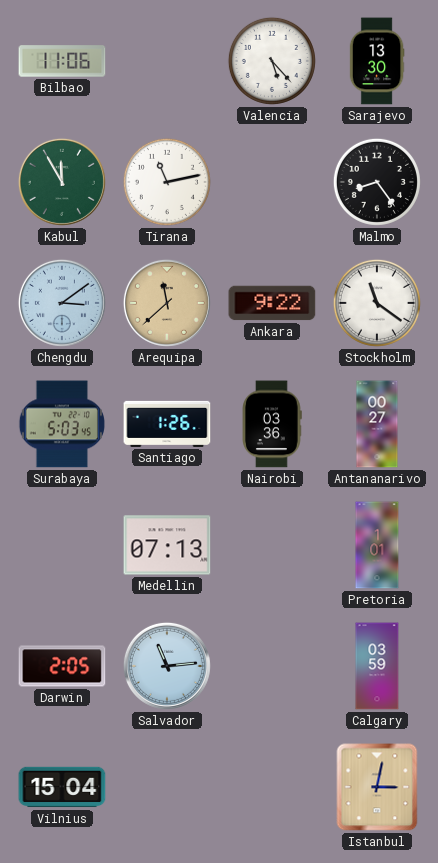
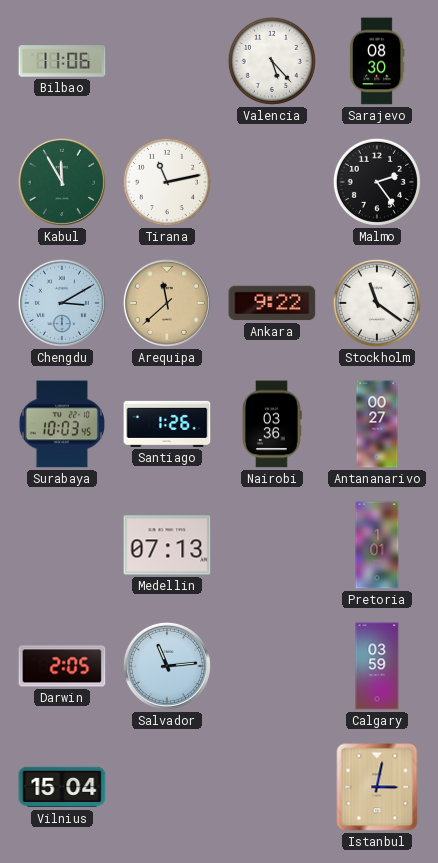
Sarajevo: 13:30 -> 08:30
Malmo: 8:24 -> 2:24
Chengdu: 3:09 -> 3:10
Surabaya: 5:03 -> 10:03
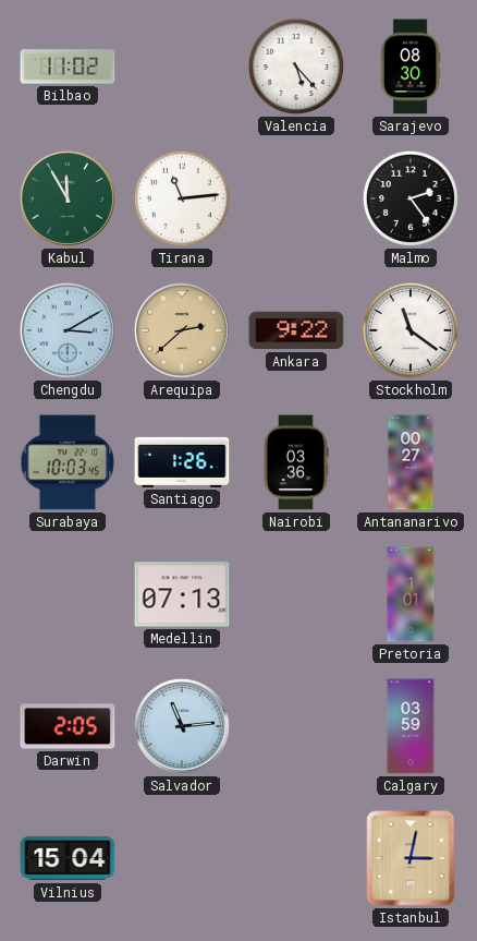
Bilbao: 11:06 -> 11:02
Tirana: 11:13 -> 11:14
Arequipa: 11:38 -> 2:38
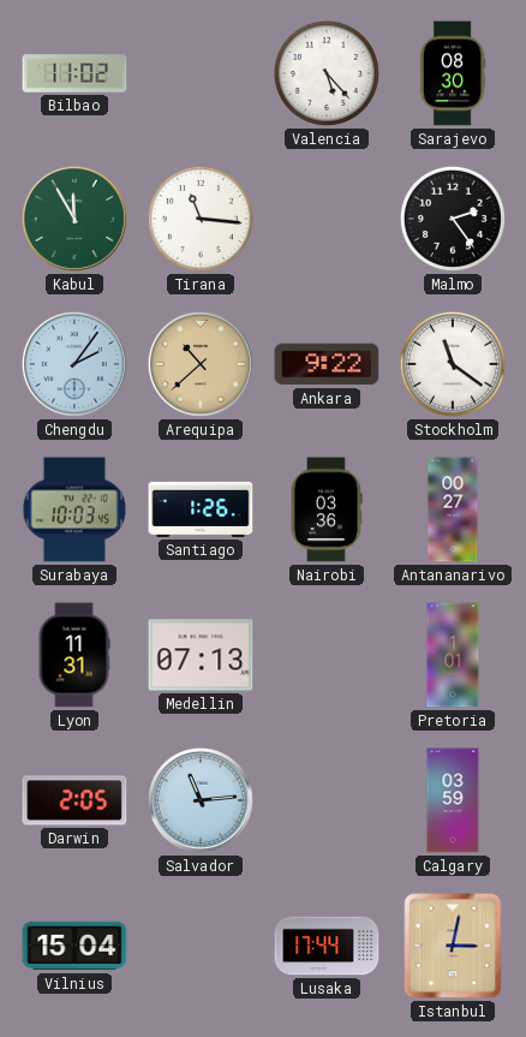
Tirana: 11:14 -> 11:16
Chengdu: 3:10 -> 2:06
Arequipa: 2:38 -> 10:38
Lyon: none -> 11:31
Lusaka: none -> 17:44
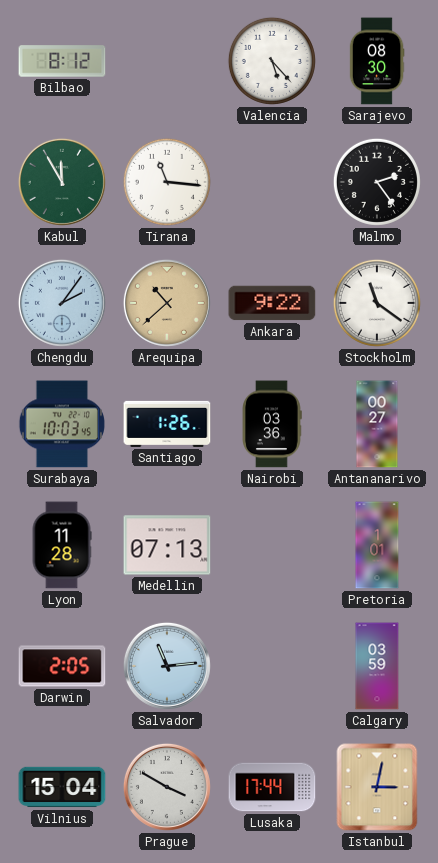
Bilbao: 11:02 -> 8:12
Lyon: 11:31 -> 11:28
Prague: none -> 3:50
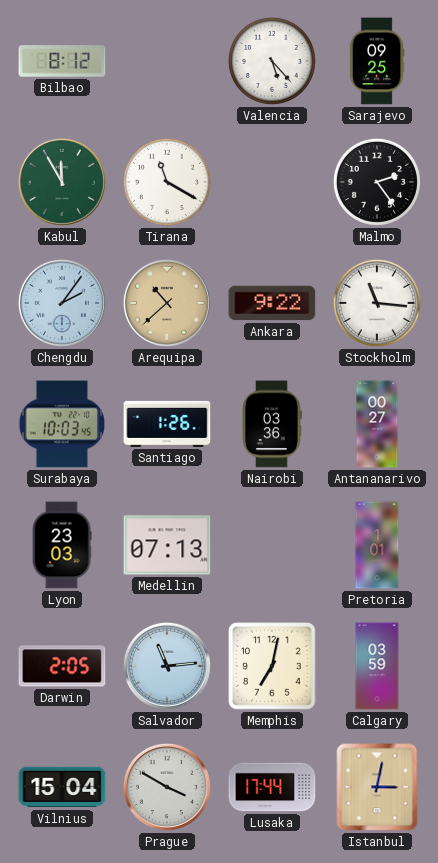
Sarajevo: 08:30 -> 09:25
Tirana: 11:16 -> 11:20
Stockholm: 11:21 -> 11:16
Lyon: 11:28 -> 23:03
Memphis: none -> 7:02
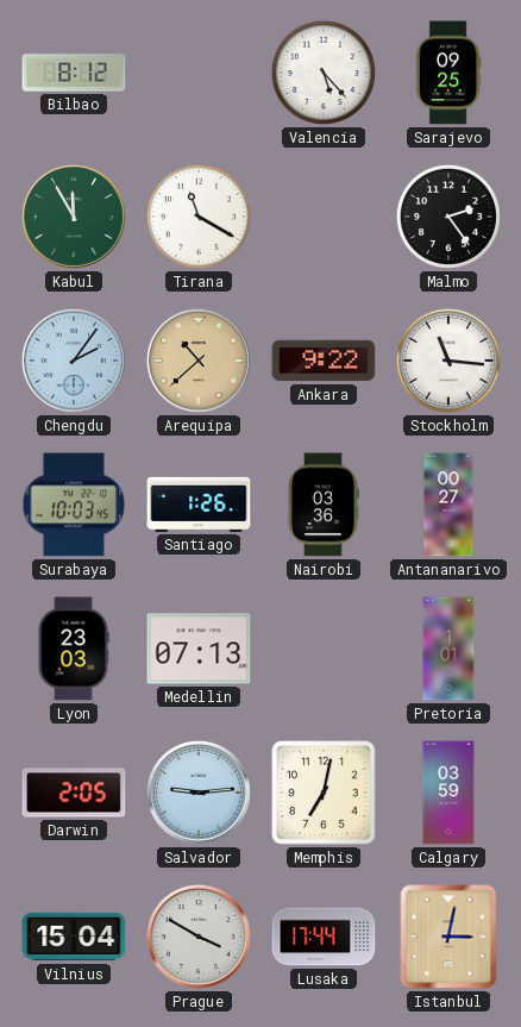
Salvador: 11:14 -> 9:14
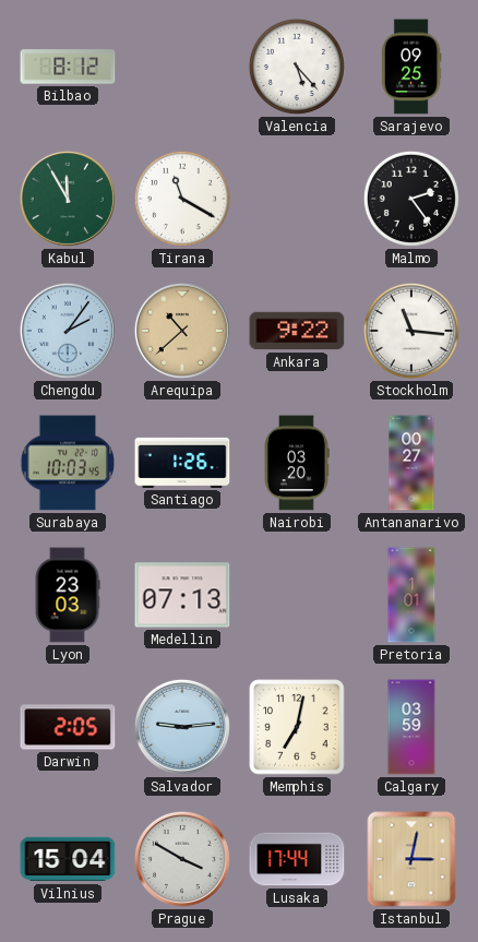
Nairobi: 03:36 -> 03:20
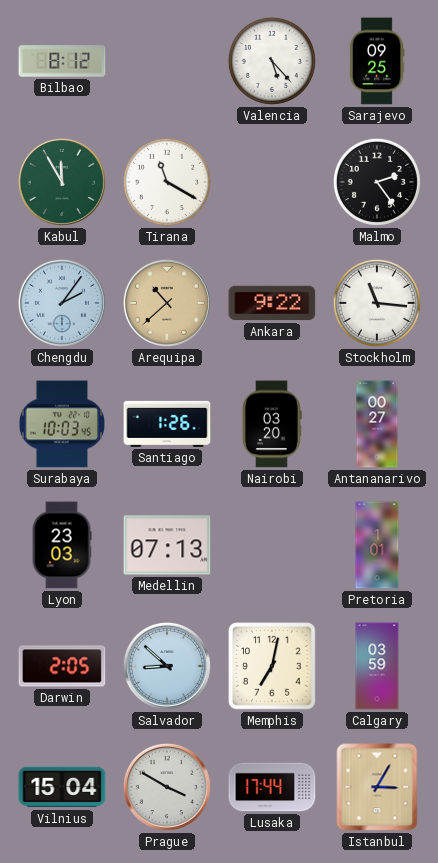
Salvador: 9:14 -> 8:52
Istanbul: 3:02 -> 3:05
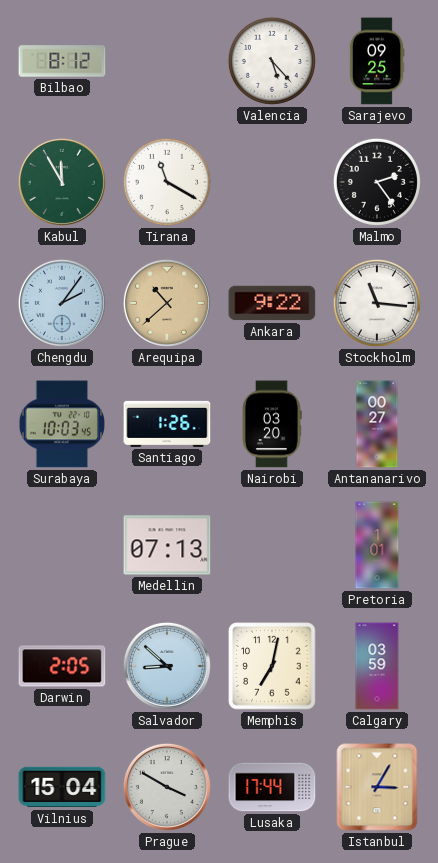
Lyon: 23:03 -> none
